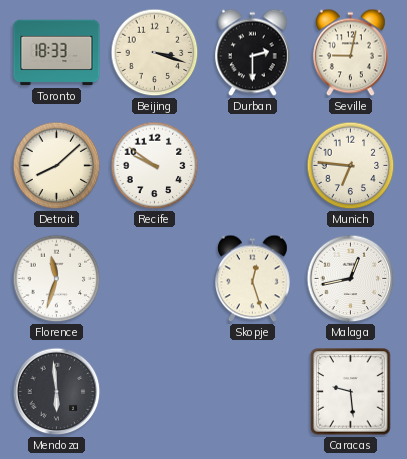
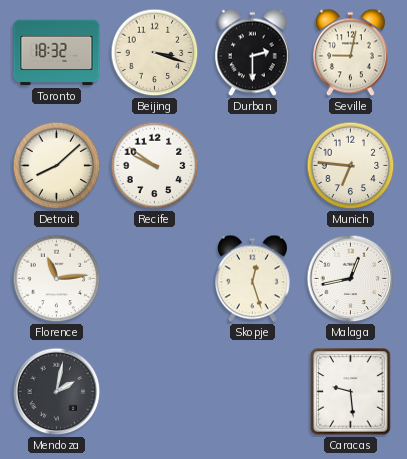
Toronto: 18:33 -> 18:32
Florence: 11:33 -> 11:14
Mendoza: 5:59 -> 2:02
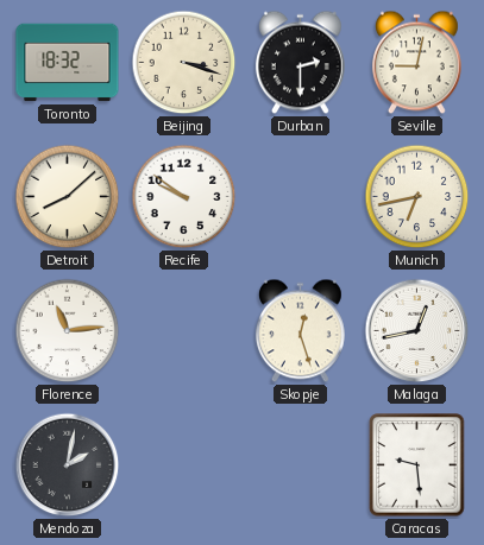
Munich: 6:46 -> 6:43
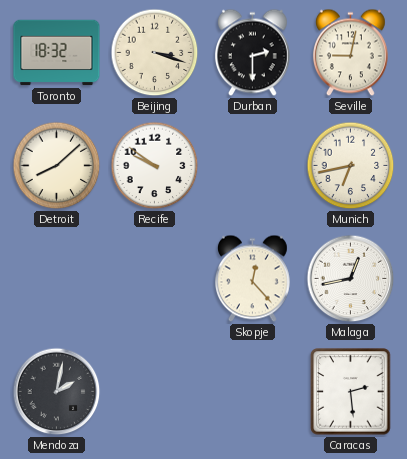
Florence: 11:14 -> none
Skopje: 12:27 -> 12:23
Caracas: 9:29 -> 2:29
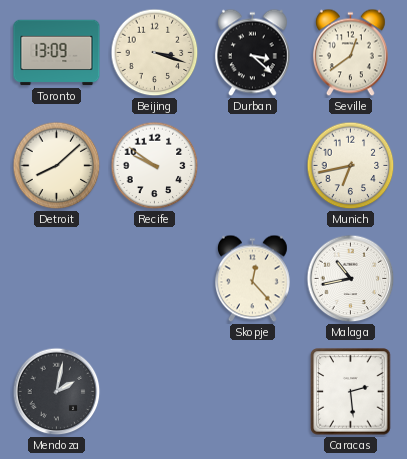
Toronto: 18:32 -> 13:09
Durban: 2:30 -> 3:22
Seville: 9:02 -> 12:39
Malaga: 12:43 -> 10:43
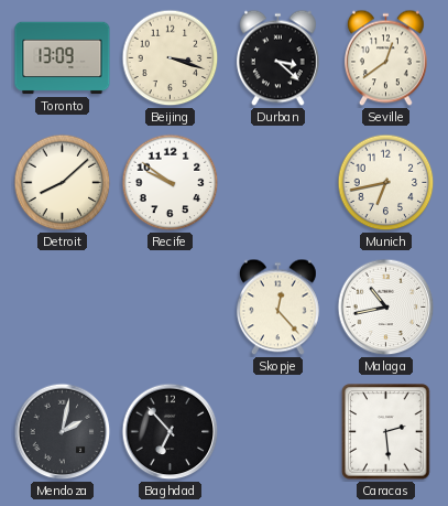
Baghdad: none -> 6:53
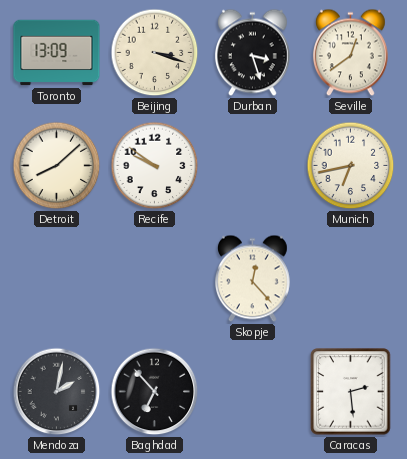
Durban: 3:22 -> 3:27
Malaga: 10:43 -> none
